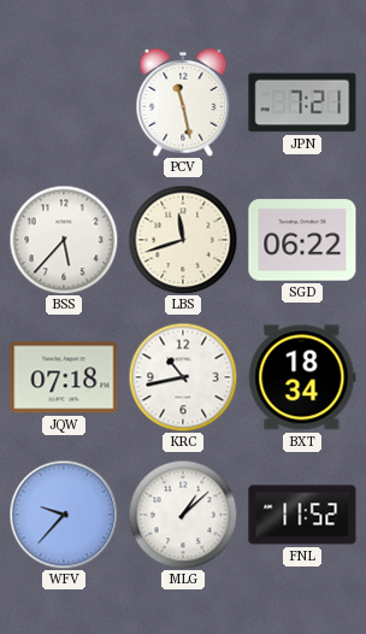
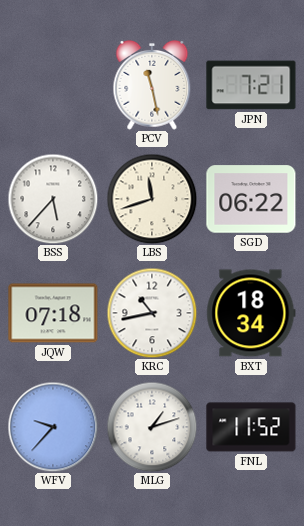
MLG: 1:08 -> 1:12
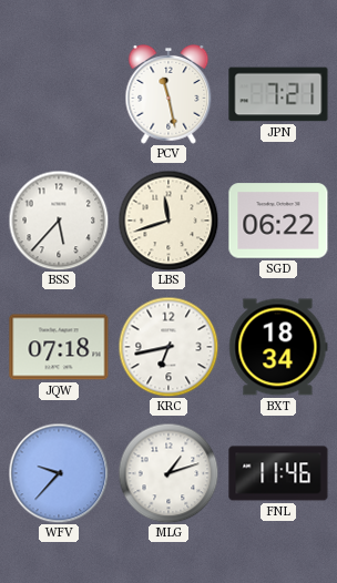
KRC: 10:43 -> 6:43
FNL: 11:52 -> 11:46
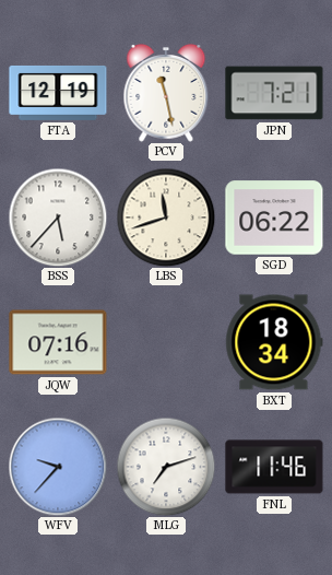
FTA: none -> 12:19
JQW: 07:18 -> 07:16
KRC: 6:43 -> none
MLG: 1:12 -> 7:12
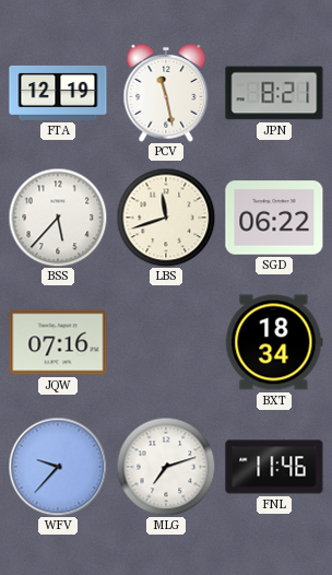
JPN: 7:21 -> 8:21
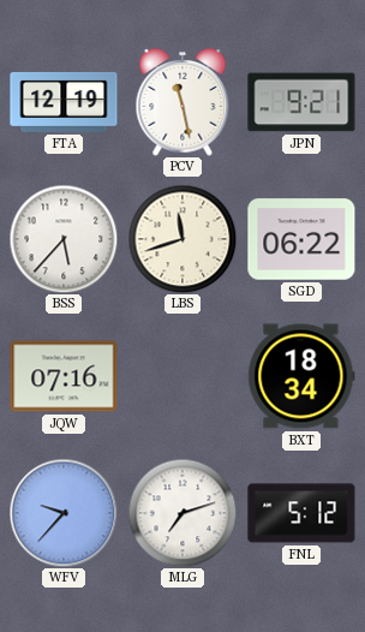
JPN: 8:21 -> 9:21
FNL: 11:46 -> 5:12
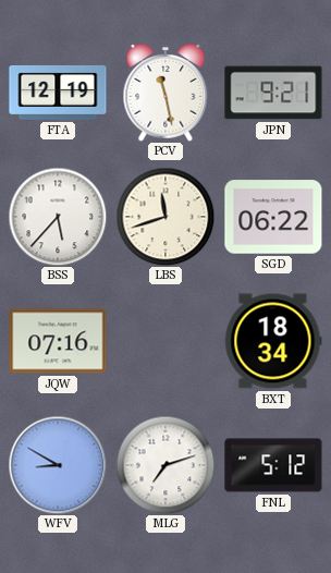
WFV: 9:37 -> 8:50
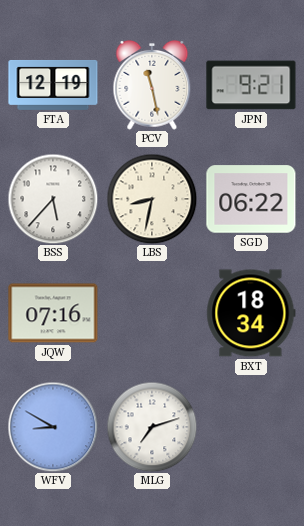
LBS: 11:42 -> 8:32
FNL: 5:12 -> none
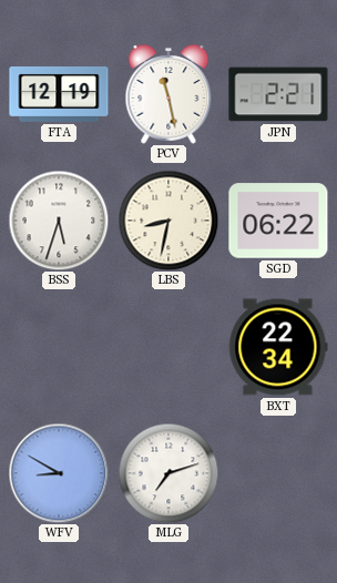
JPN: 9:21 -> 2:21
BSS: 5:37 -> 5:33
JQW: 07:16 -> none
BXT: 18:34 -> 22:34
